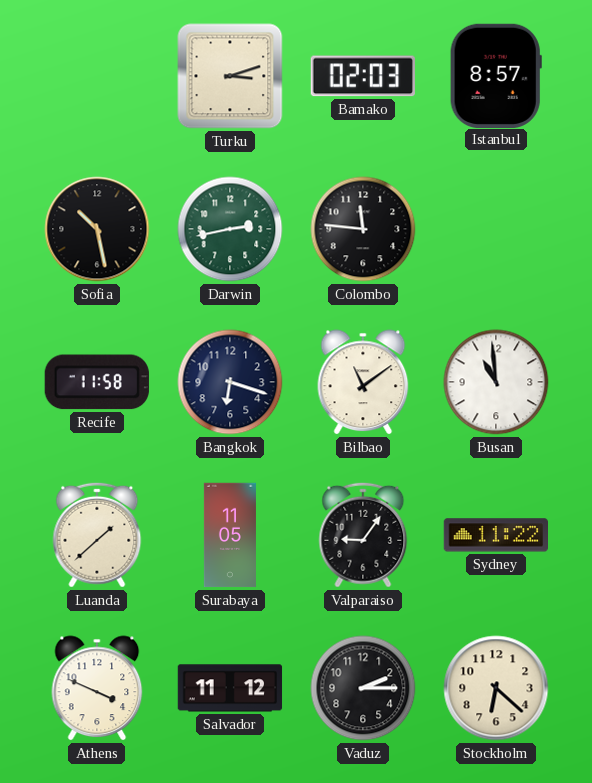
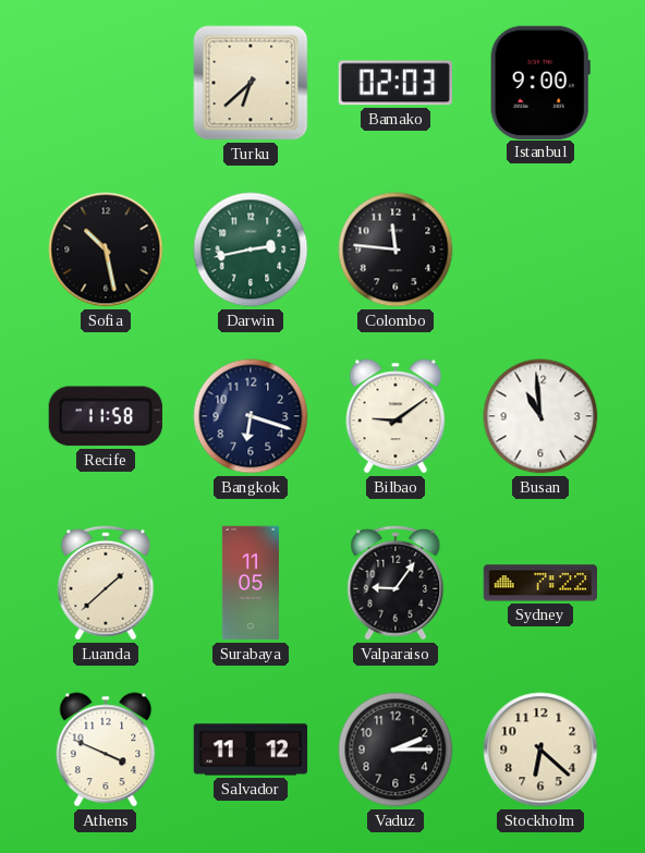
Turku: 3:12 -> 6:38
Istanbul: 8:57 -> 9:00
Bilbao: 11:09 -> 9:09
Sydney: 11:22 -> 7:22
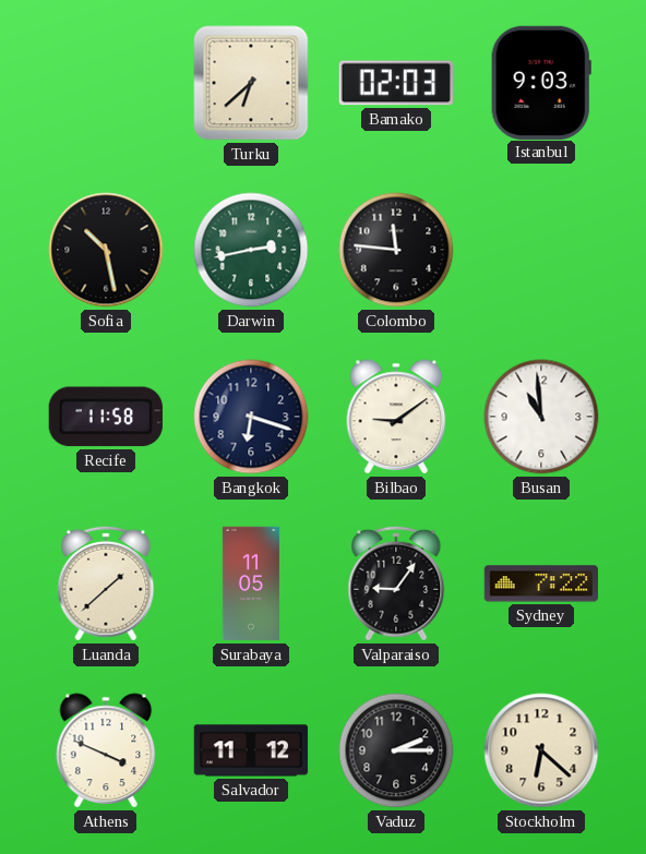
Istanbul: 9:00 -> 9:03
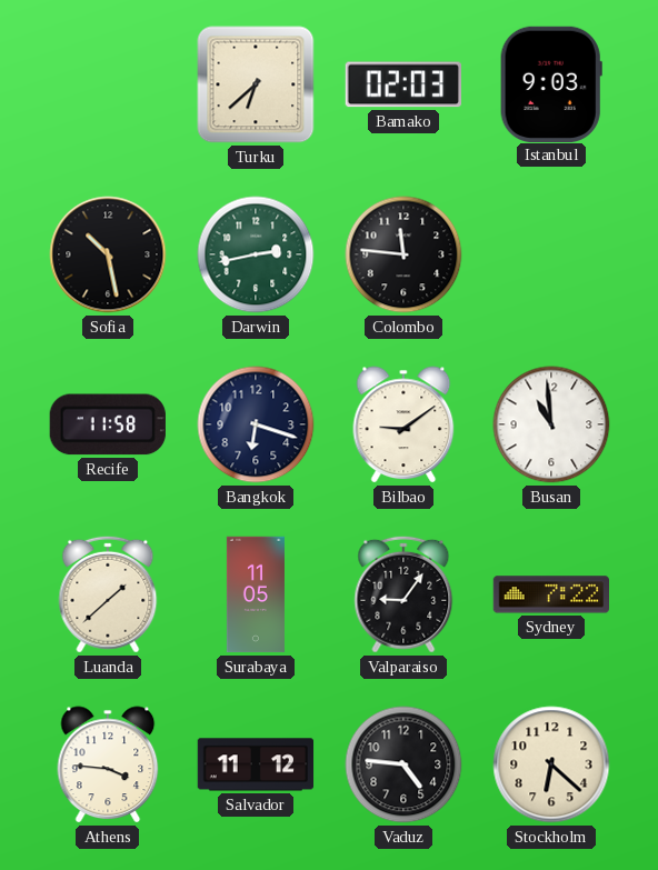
Athens: 3:49 -> 3:46
Vaduz: 2:15 -> 4:46
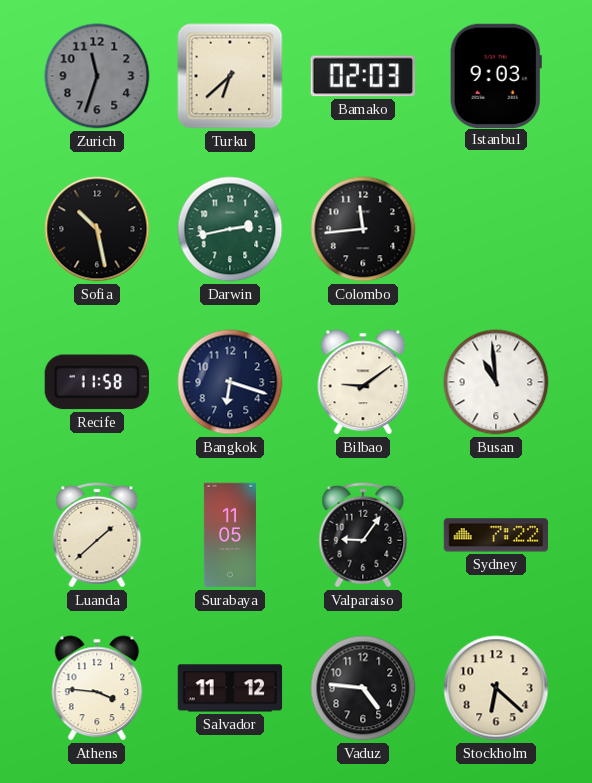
Zurich: none -> 11:33
Colombo: 11:46 -> 11:44
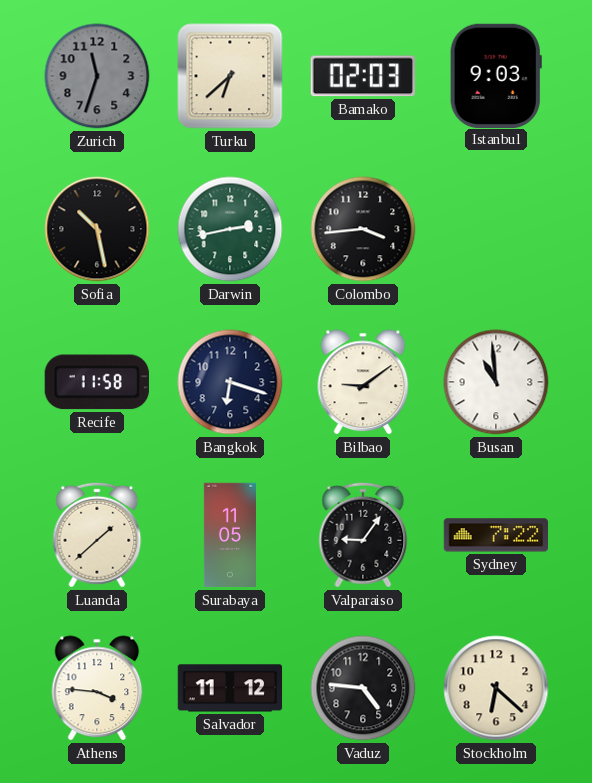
Colombo: 11:44 -> 3:44
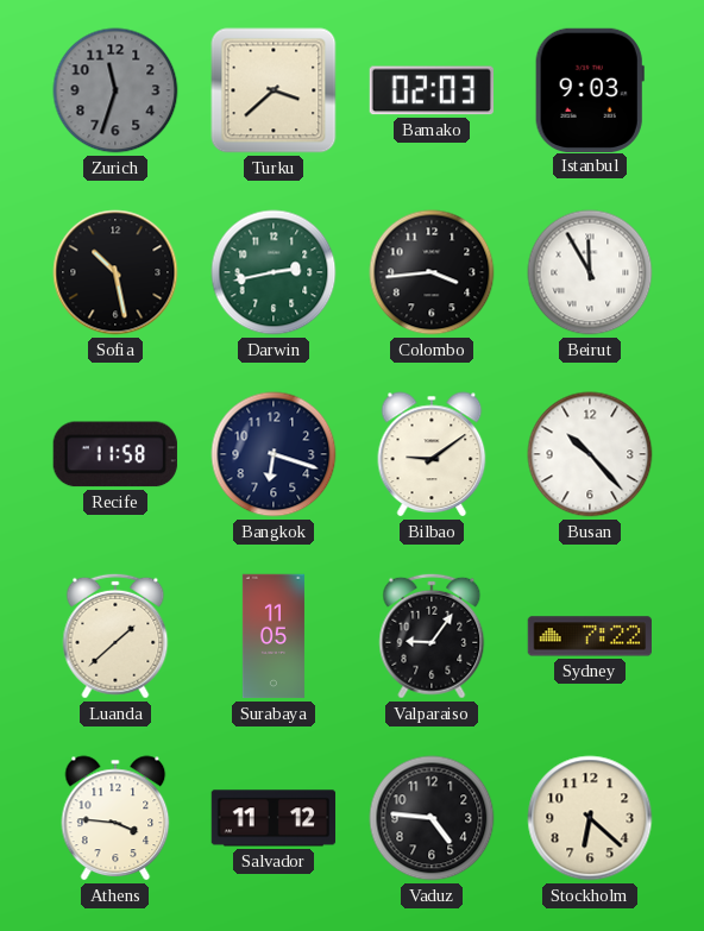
Turku: 6:38 -> 3:38
Beirut: none -> 11:55
Busan: 10:59 -> 10:23
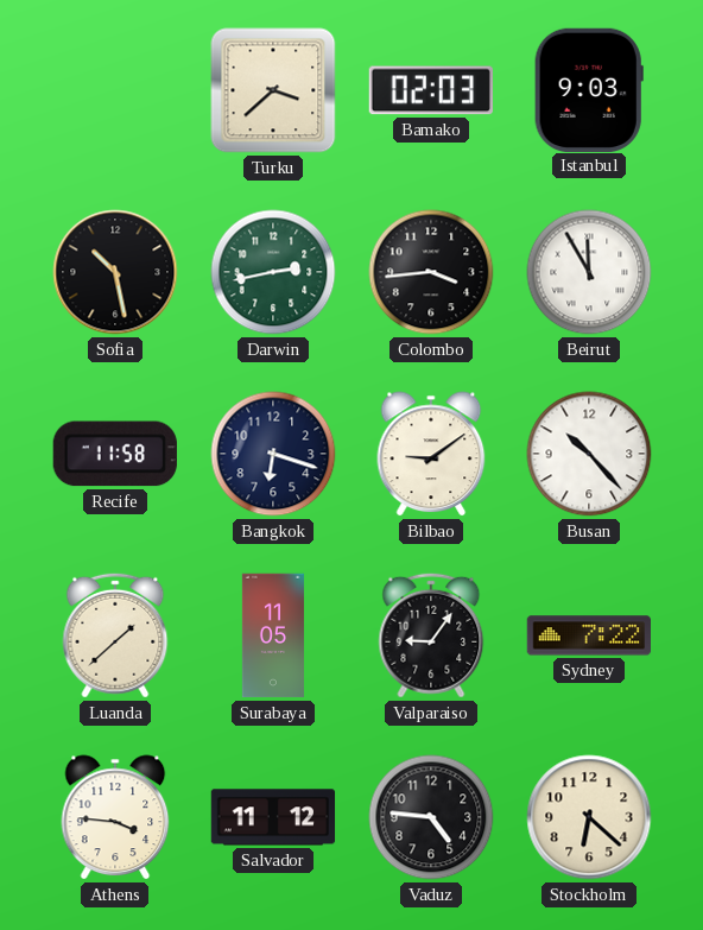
Zurich: 11:33 -> none
